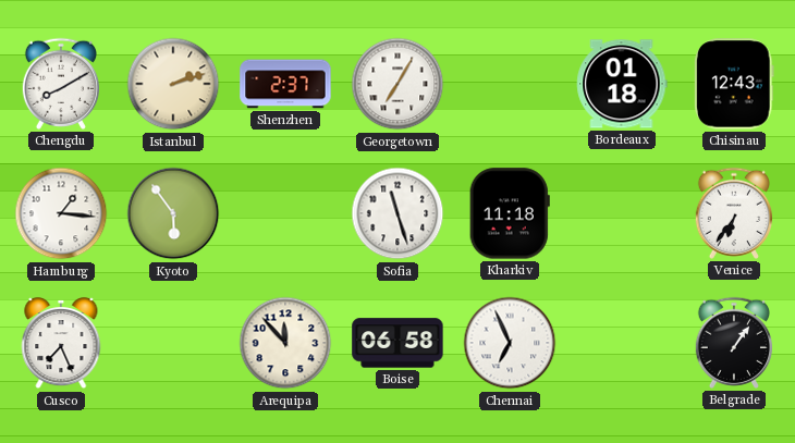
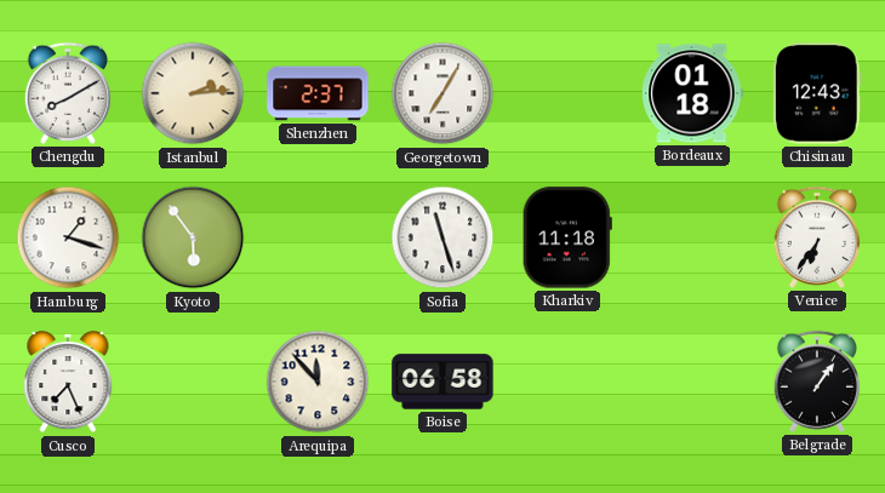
Istanbul: 2:12 -> 2:14
Hamburg: 1:16 -> 1:18
Chennai: 6:56 -> none
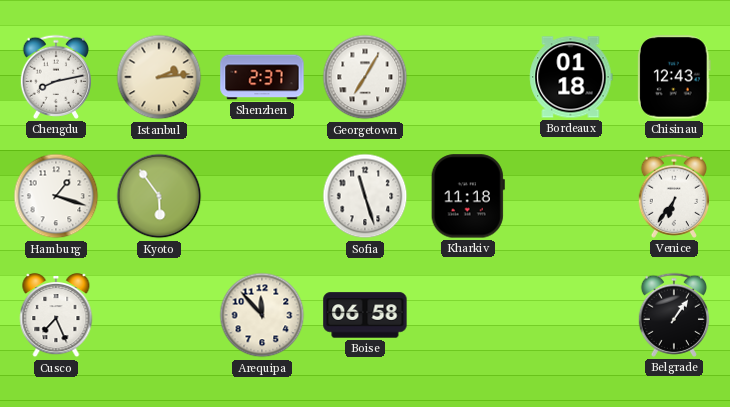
Chengdu: 8:10 -> 8:13
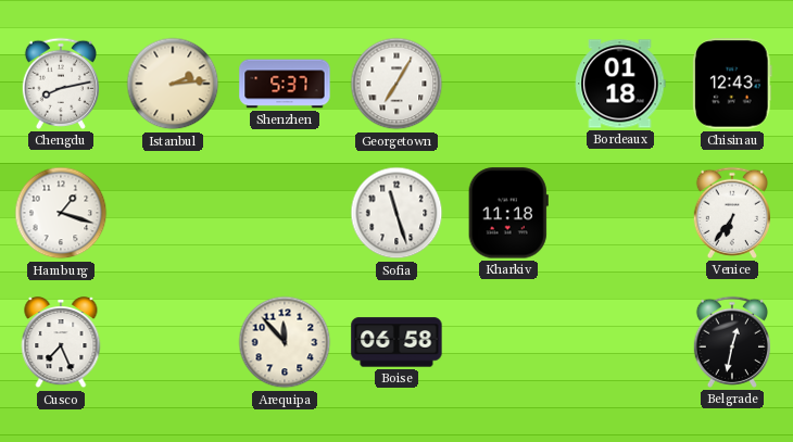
Shenzhen: 2:37 -> 5:37
Kyoto: 5:54 -> none
Belgrade: 1:06 -> 12:32
